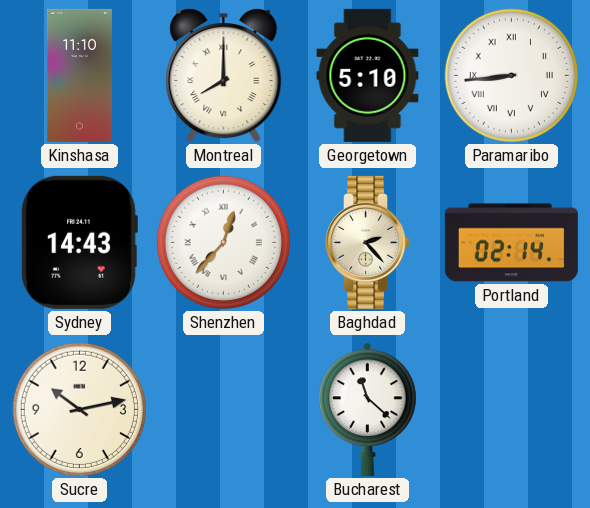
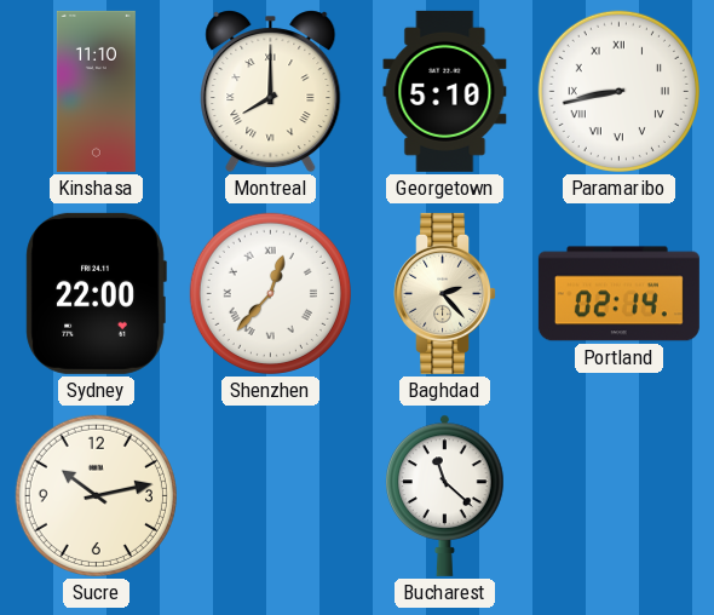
Paramaribo: 8:44 -> 8:43
Sydney: 14:43 -> 22:00
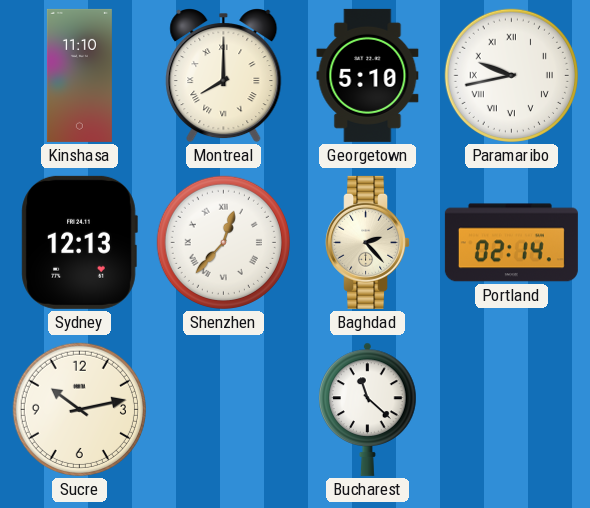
Paramaribo: 8:43 -> 9:43
Sydney: 22:00 -> 12:13
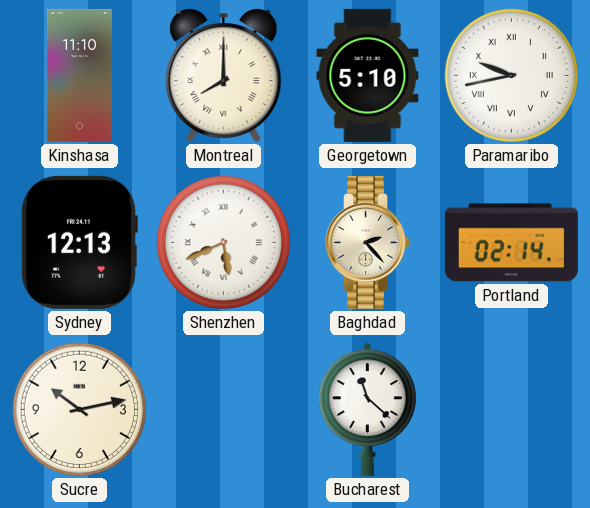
Shenzhen: 12:37 -> 5:41
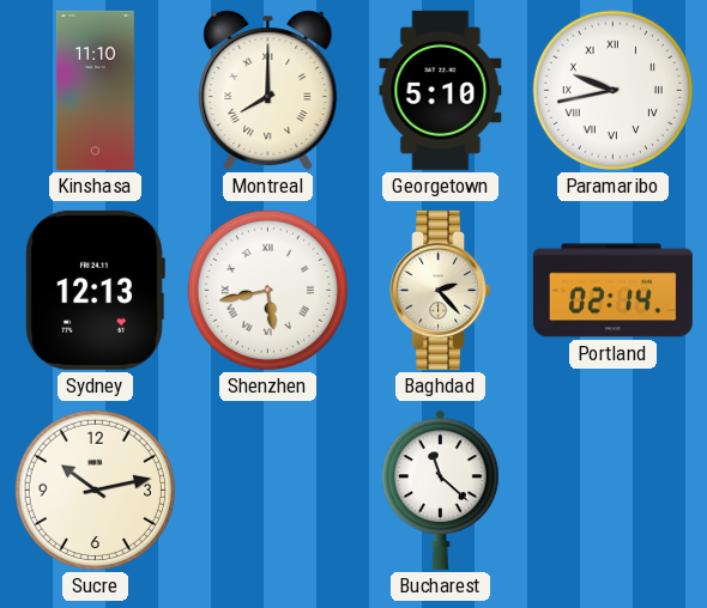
Shenzhen: 5:41 -> 5:43
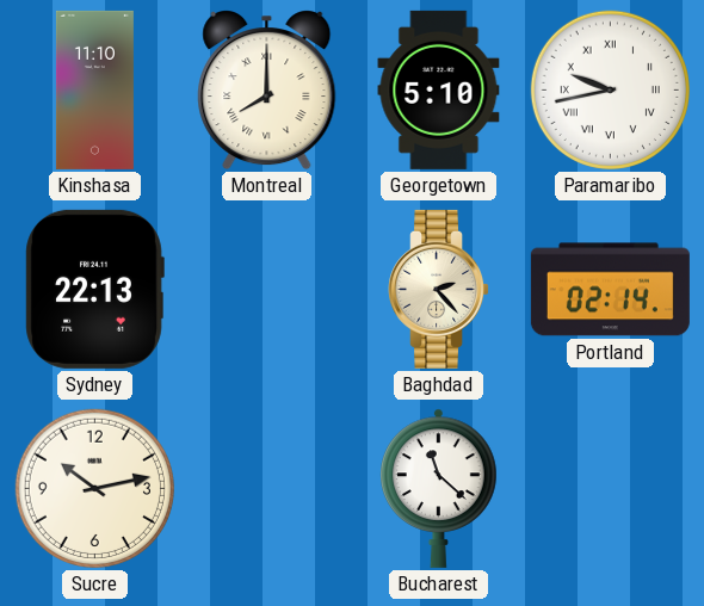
Sydney: 12:13 -> 22:13
Shenzhen: 5:43 -> none
